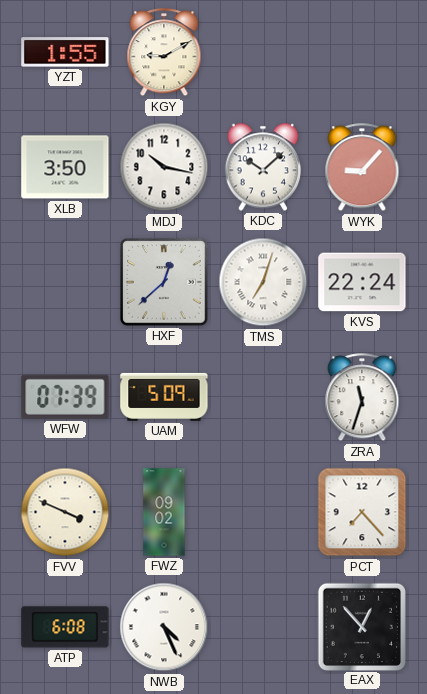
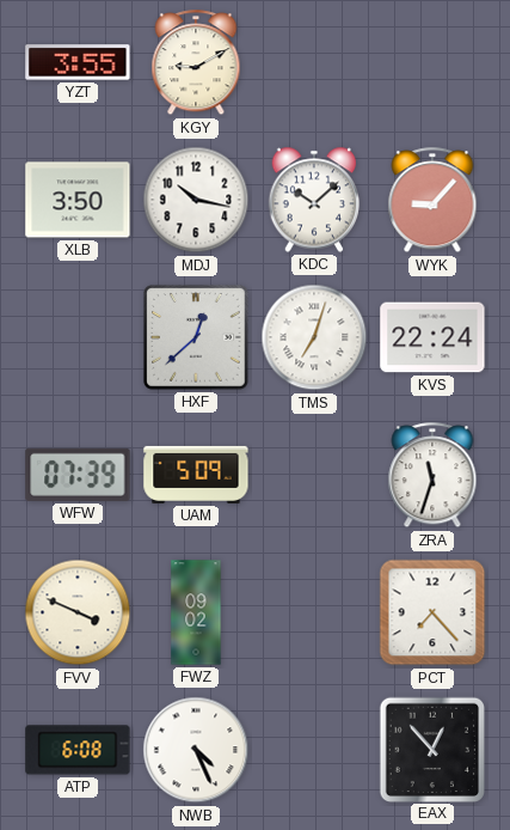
YZT: 1:55 -> 3:55
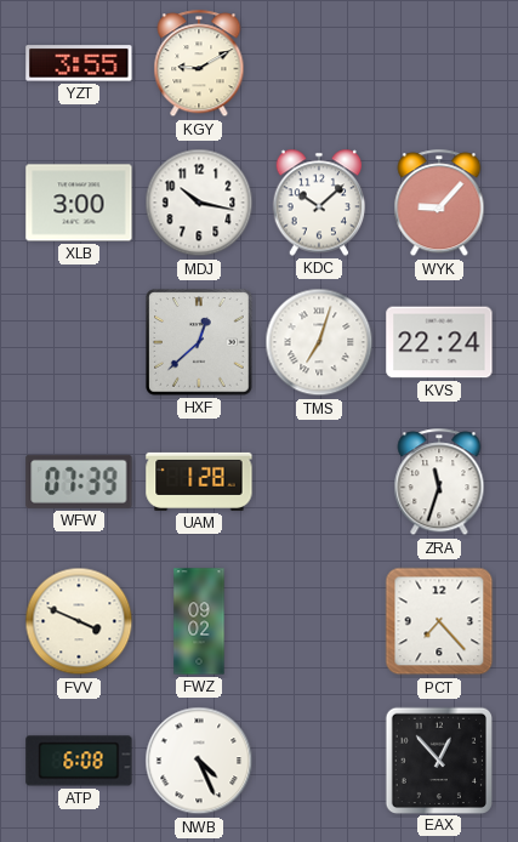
XLB: 3:50 -> 3:00
UAM: 5:09 -> 1:28
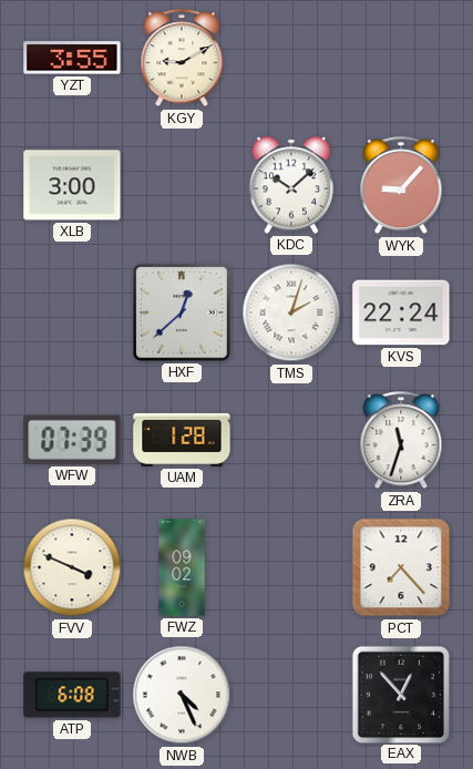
MDJ: 10:17 -> none
TMS: 7:03 -> 2:03
